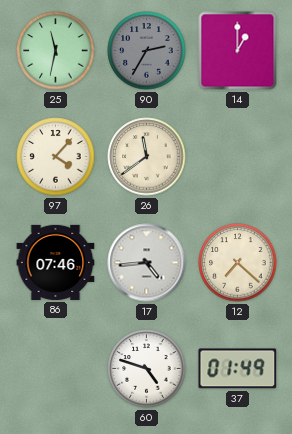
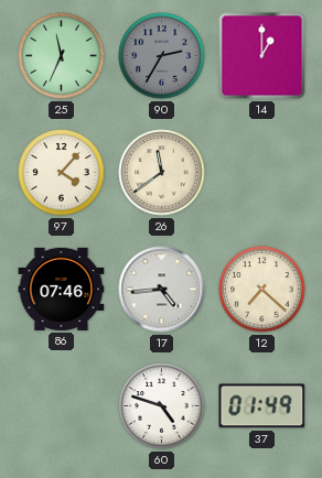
25: 11:32 -> 11:34
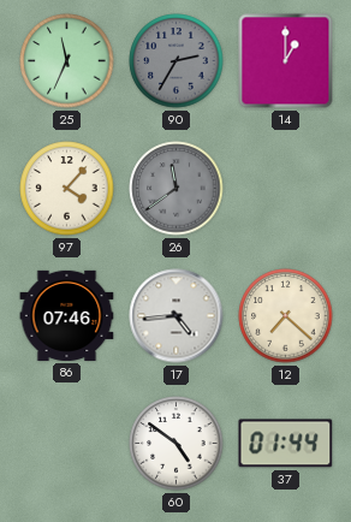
26 dial: cream -> grey
60: 4:48 -> 4:51
37: 01:49 -> 01:44
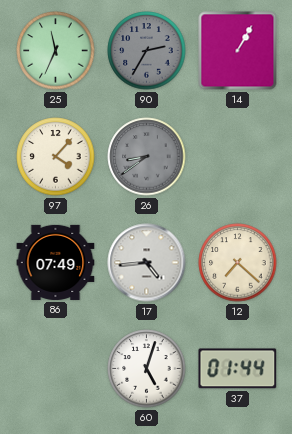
14: 1:00 -> 1:05
26: 11:39 -> 8:39
86: 07:46 -> 07:49
60: 4:51 -> 5:03
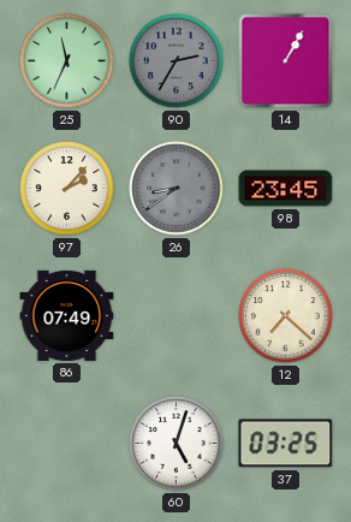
97: 4:07 -> 2:07
98: none -> 23:45
17: 4:44 -> none
37: 01:44 -> 03:25
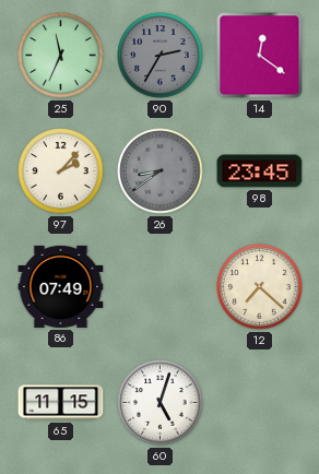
14: 1:05 -> 12:21
65: none -> 11:15
37: 03:25 -> none
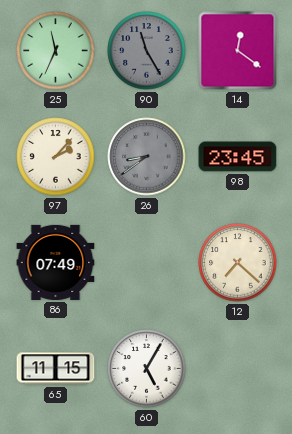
90: 2:35 -> 11:25
60: 5:03 -> 5:05
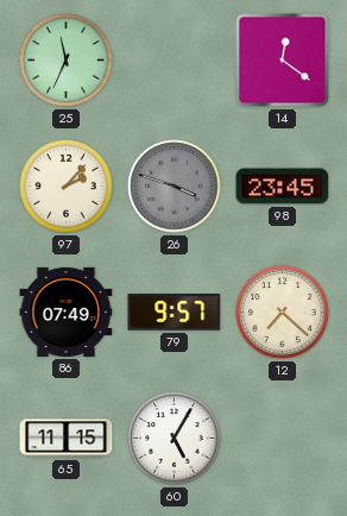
90: 11:25 -> none
26: 8:39 -> 3:48
79: none -> 9:57
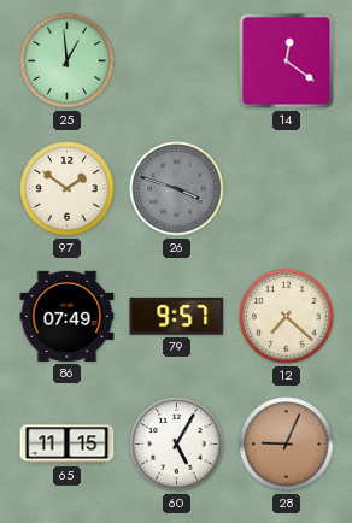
25: 11:34 -> 12:59
97: 2:07 -> 1:51
98: 23:45 -> none
28: none -> 9:04
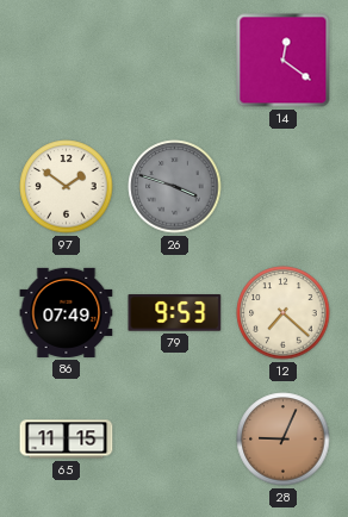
25: 12:59 -> none
79: 9:57 -> 9:53
60: 5:05 -> none
